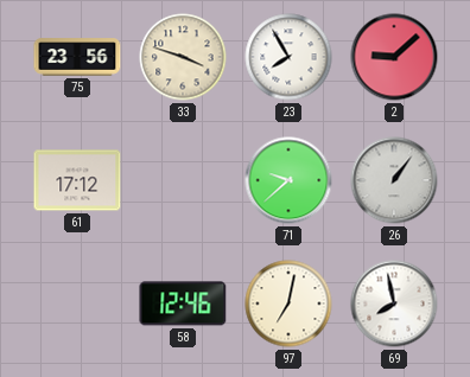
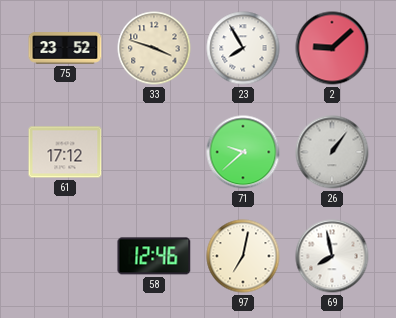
75: 23:56 -> 23:52
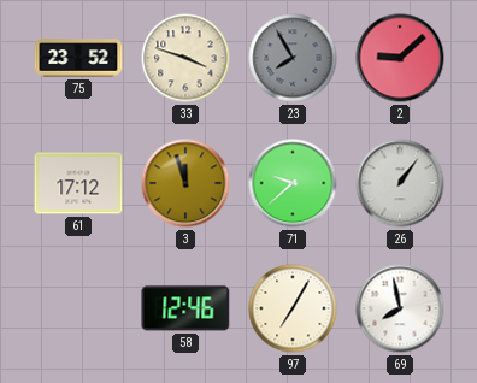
23 dial: white -> grey
3: none -> 11:57
97: 7:02 -> 7:05
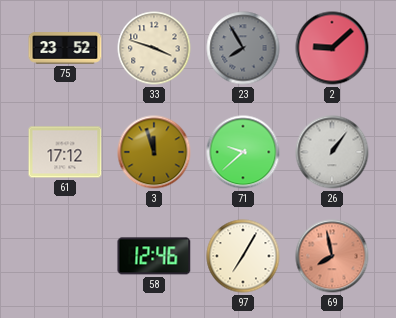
69 dial: white -> salmon
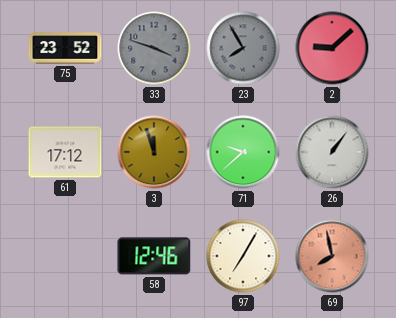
33 dial: cream -> grey
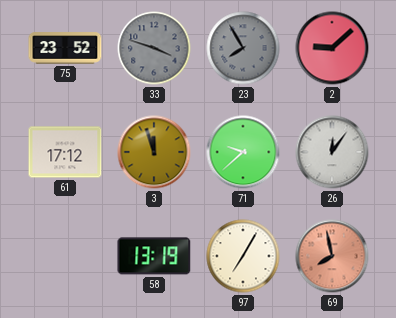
26: 1:06 -> 12:06
58: 12:46 -> 13:19
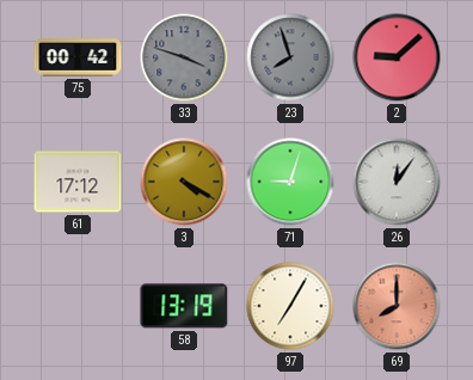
75: 23:52 -> 00:42
23: 7:55 -> 7:57
3: 11:57 -> 4:20
71: 9:38 -> 9:03
69: 7:58 -> 8:00
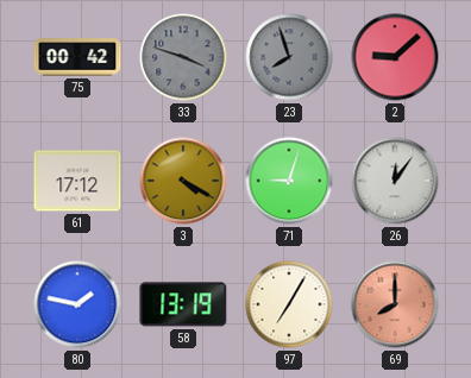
80: none -> 1:47
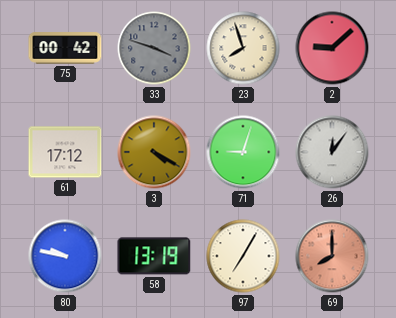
23 dial: grey -> cream
80: 1:47 -> 9:47
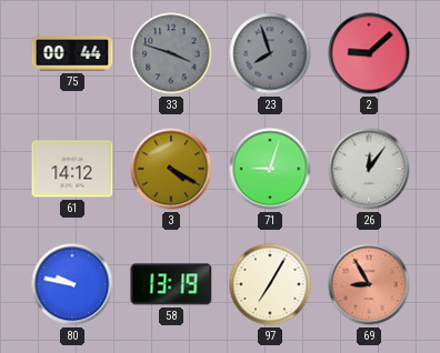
75: 00:42 -> 00:44
23 dial: cream -> grey
61: 17:12 -> 14:12
69: 8:00 -> 8:55
